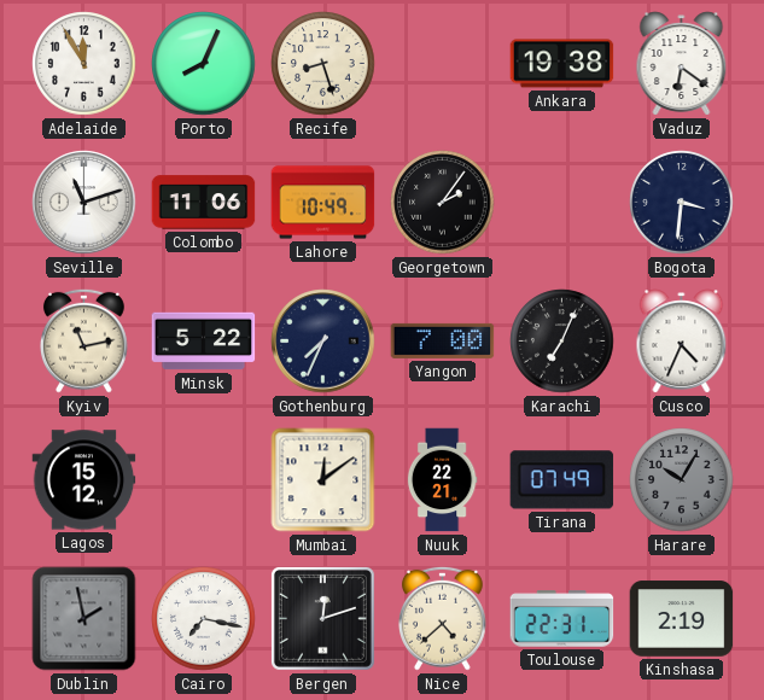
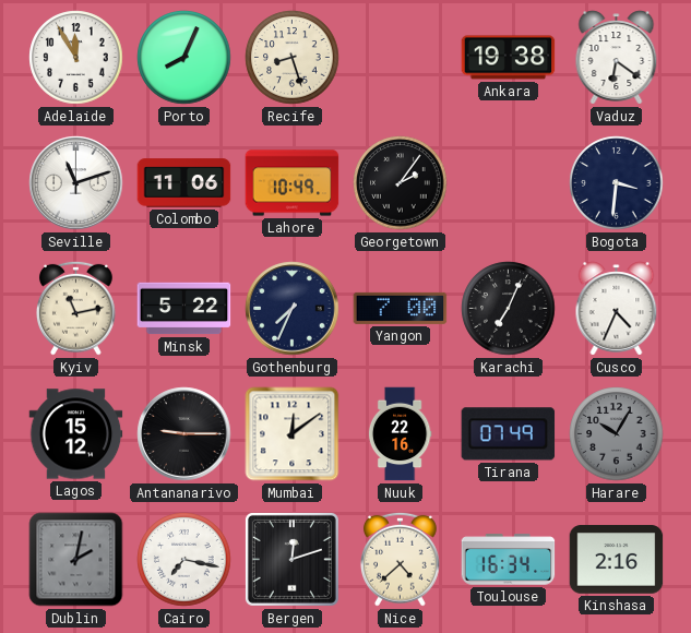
Antananarivo: none -> 9:15
Nuuk: 22:21 -> 22:16
Dublin: 1:58 -> 2:02
Toulouse: 22:31 -> 16:34
Kinshasa: 2:19 -> 2:16
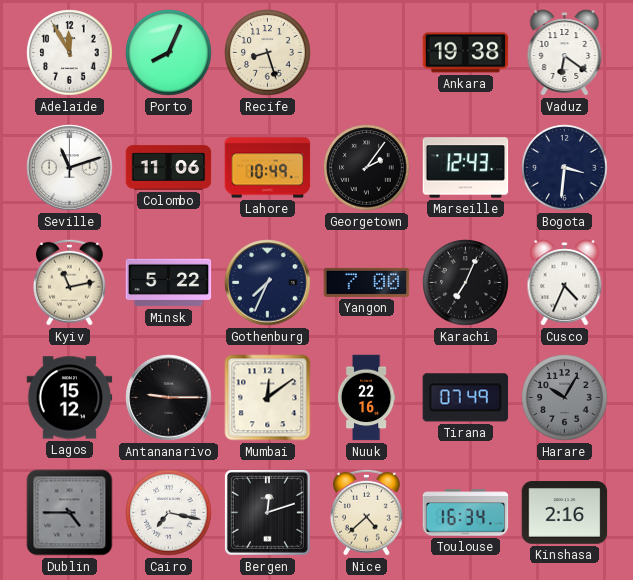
Marseille: none -> 12:43
Dublin: 2:02 -> 4:45
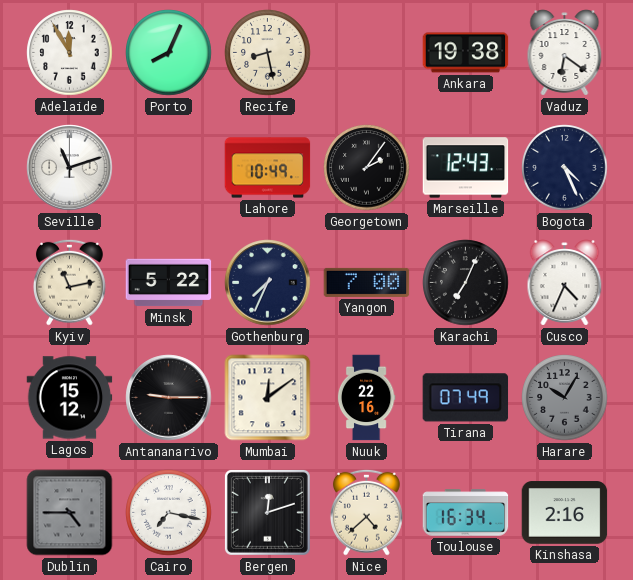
Recife: 8:27 -> 8:28
Colombo: 11:06 -> none
Bogota: 3:31 -> 4:26
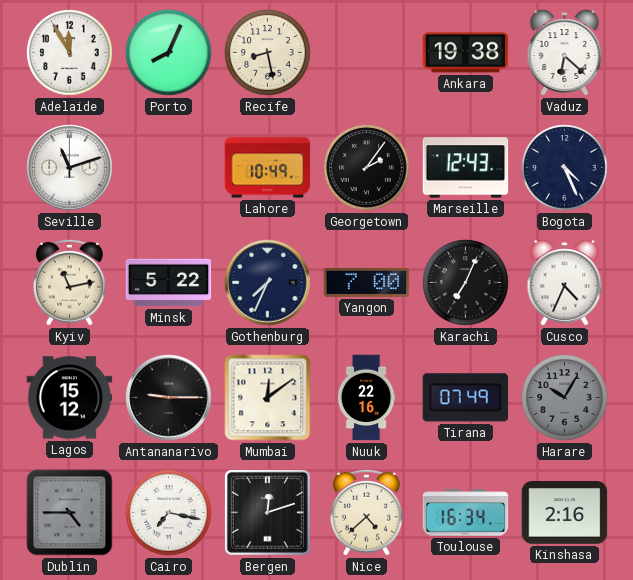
Vaduz: 6:21 -> 6:22
